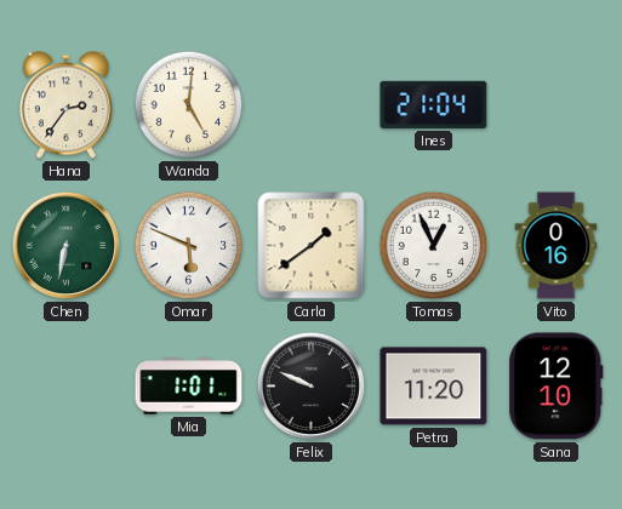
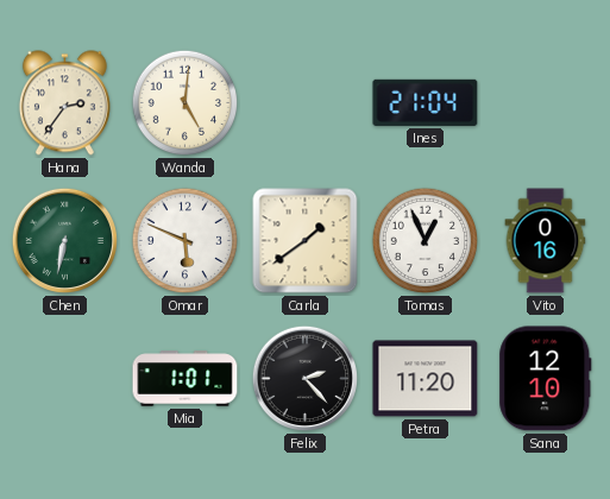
Felix: 9:49 -> 2:23
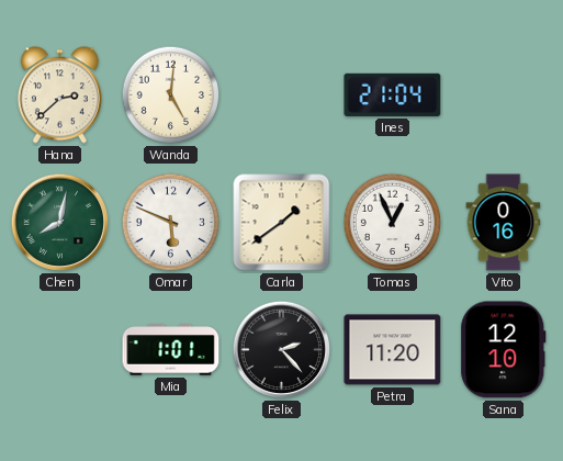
Hana: 2:36 -> 2:38
Chen: 6:32 -> 8:02
